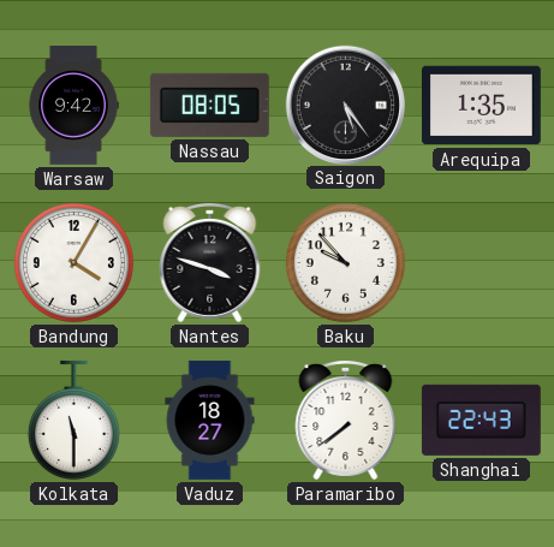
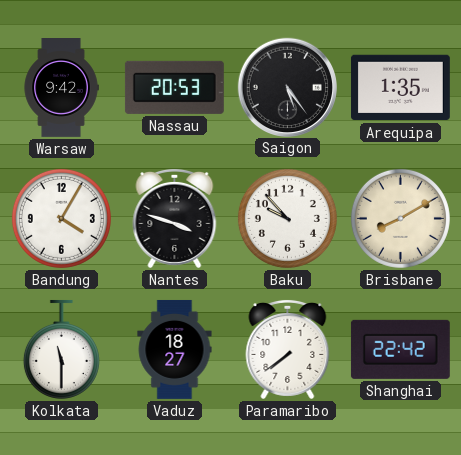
Nassau: 08:05 -> 20:53
Brisbane: none -> 8:10
Shanghai: 22:43 -> 22:42
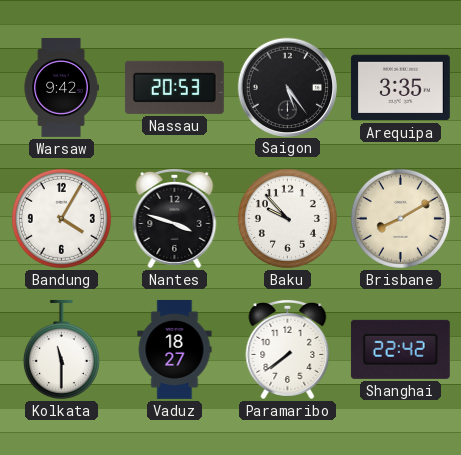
Arequipa: 1:35 -> 3:35
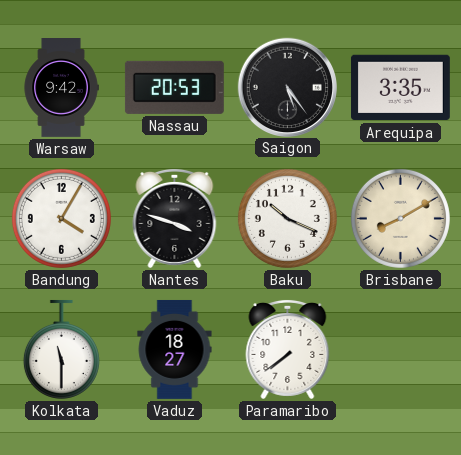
Baku: 9:53 -> 10:19
Shanghai: 22:42 -> none
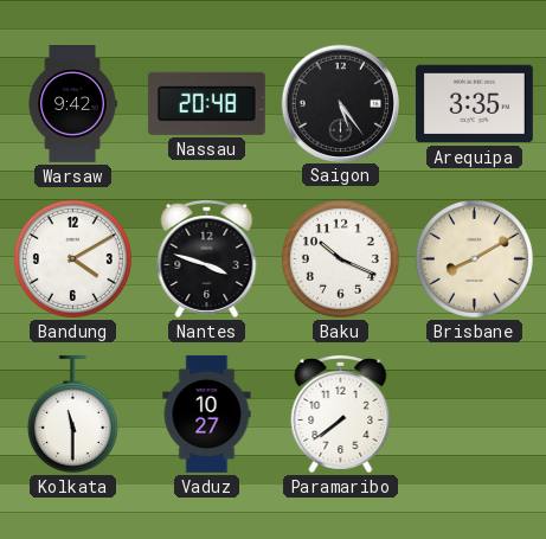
Nassau: 20:53 -> 20:48
Bandung: 4:05 -> 4:10
Vaduz: 18:27 -> 10:27
